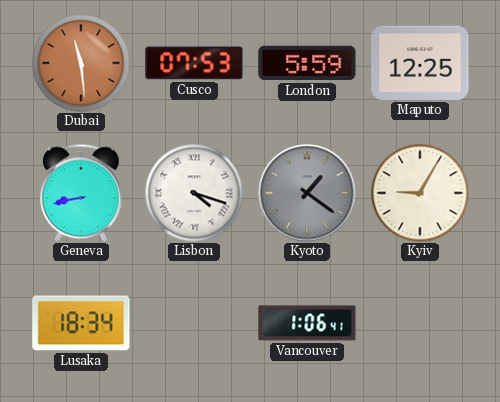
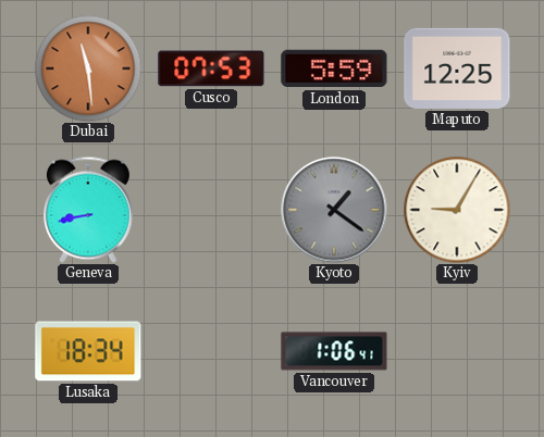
Lisbon: 4:18 -> none
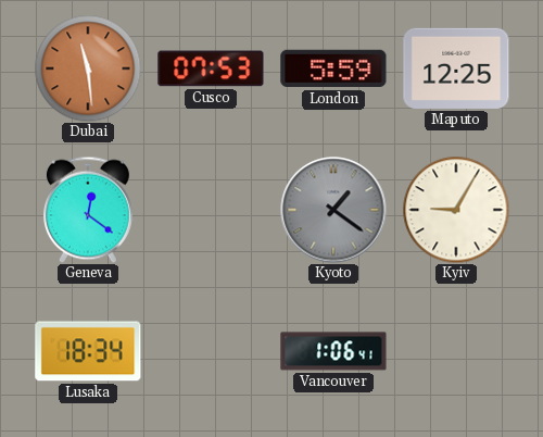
Geneva: 8:43 -> 12:21
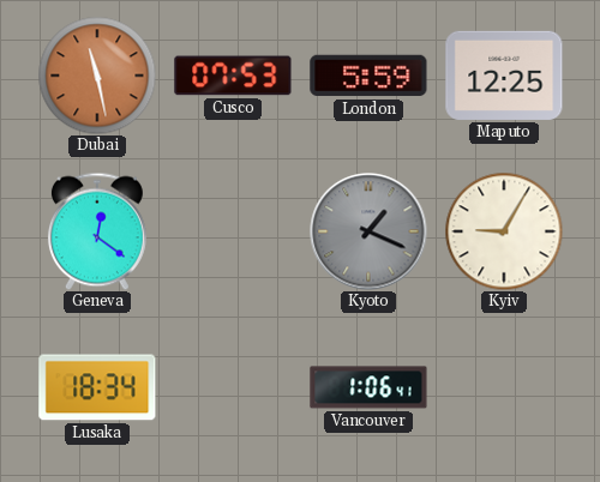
Dubai: 11:29 -> 11:28
Kyoto: 1:21 -> 1:19
